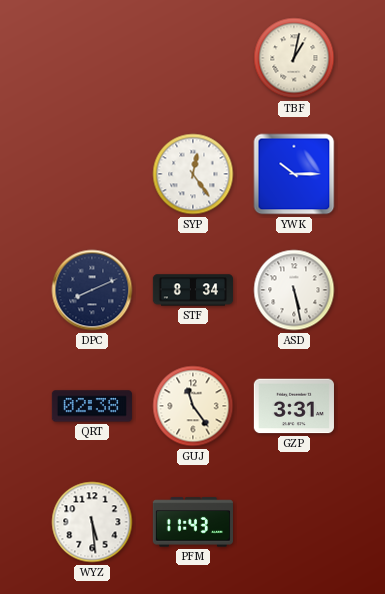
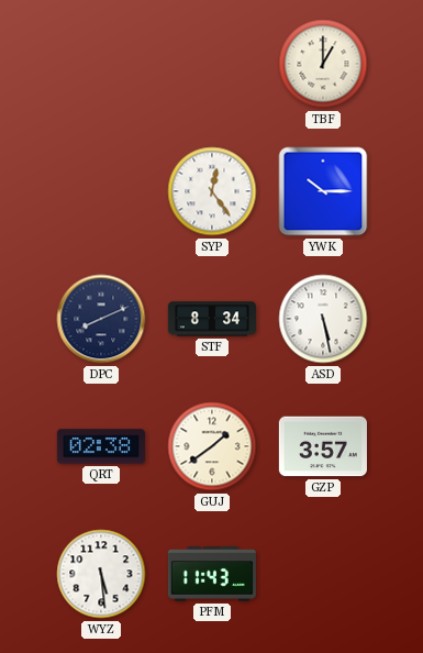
TBF: 1:02 -> 1:00
GUJ: 11:24 -> 1:39
GZP: 3:31 -> 3:57
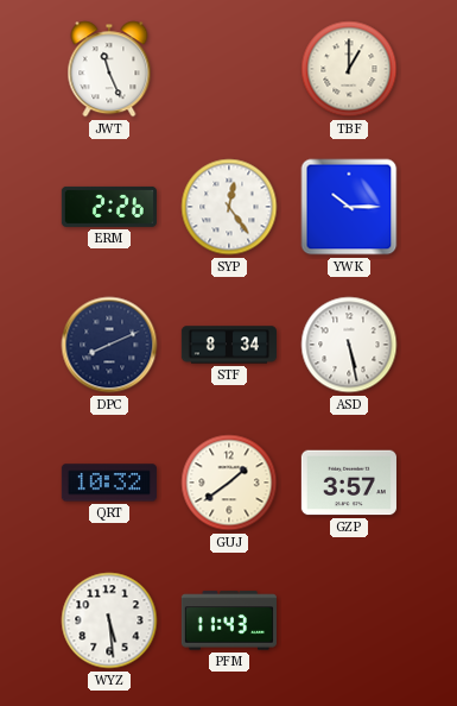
JWT: none -> 11:26
ERM: none -> 2:26
QRT: 02:38 -> 10:32
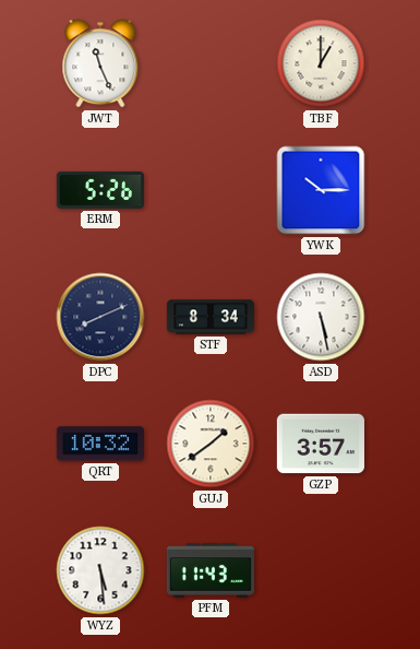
ERM: 2:26 -> 5:26
SYP: 12:24 -> none
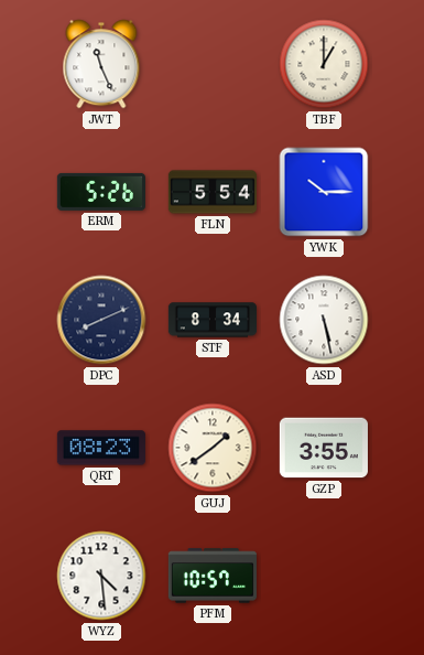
FLN: none -> 5:54
QRT: 10:32 -> 08:23
GZP: 3:57 -> 3:55
WYZ: 5:29 -> 4:29
PFM: 11:43 -> 10:57
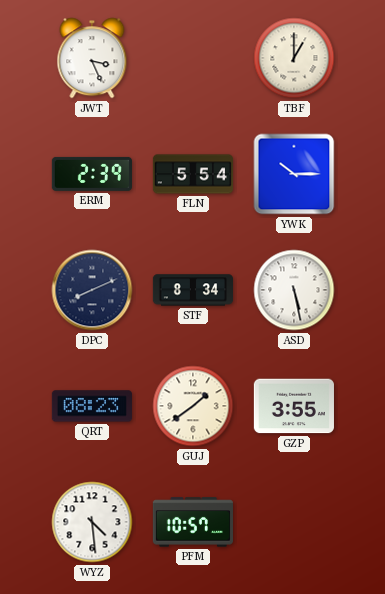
JWT: 11:26 -> 3:26
ERM: 5:26 -> 2:39
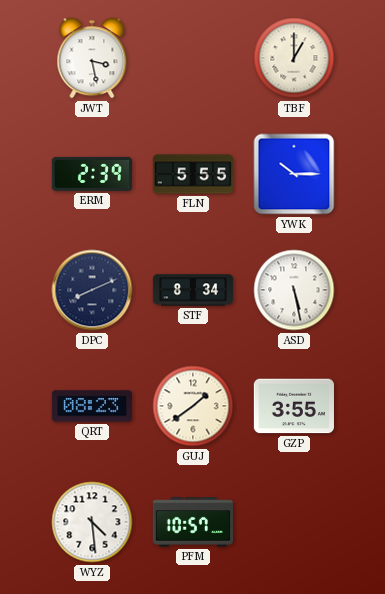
JWT: 3:26 -> 3:28
FLN: 5:54 -> 5:55
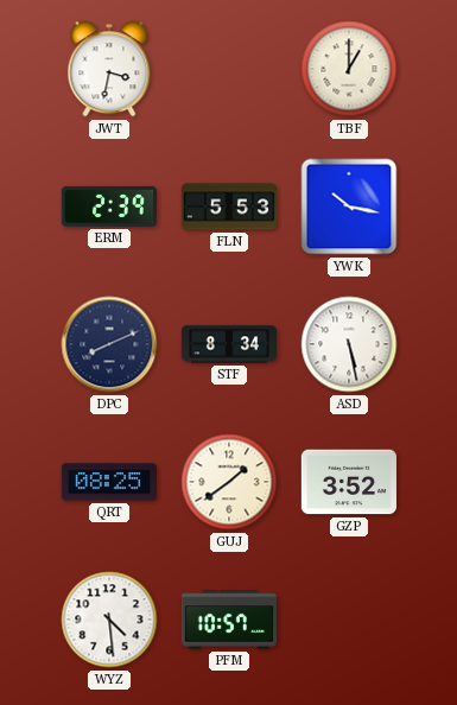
JWT: 3:28 -> 3:32
FLN: 5:55 -> 5:53
YWK: 10:15 -> 10:17
QRT: 08:23 -> 08:25
GZP: 3:55 -> 3:52
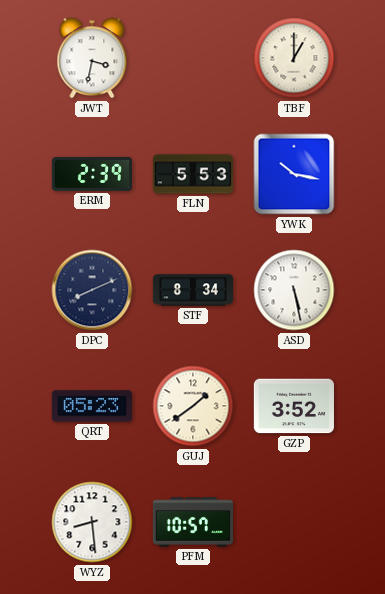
QRT: 08:25 -> 05:23
WYZ: 4:29 -> 8:29
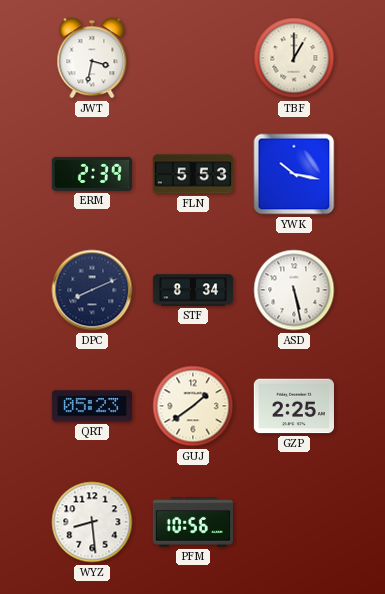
GZP: 3:52 -> 2:25
PFM: 10:57 -> 10:56
